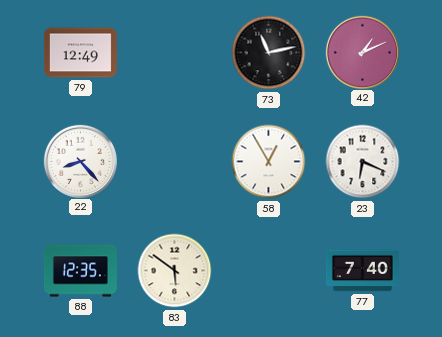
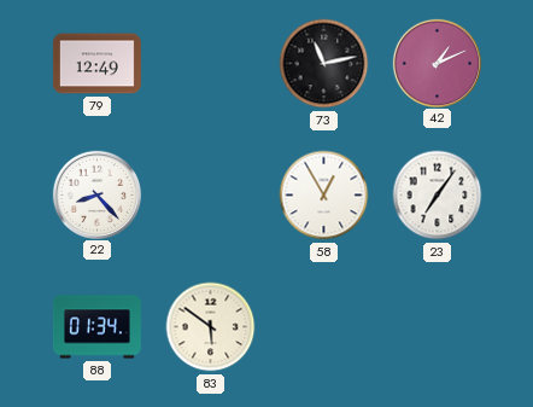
23: 6:19 -> 7:06
88: 12:35 -> 01:34
77: 7:40 -> none
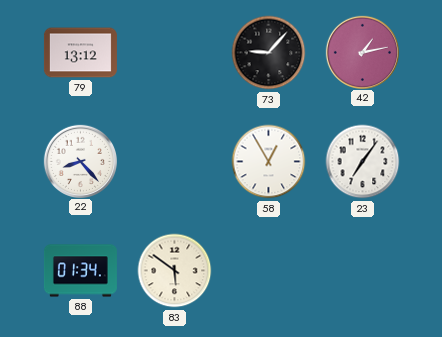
79: 12:49 -> 13:12
73: 11:13 -> 9:07
42: 1:11 -> 1:13
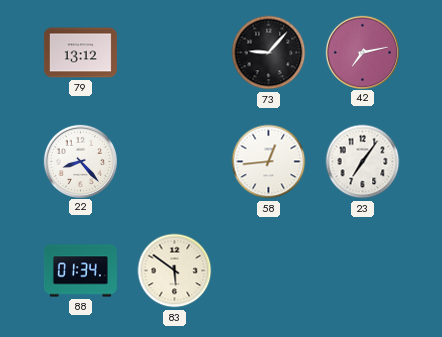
42: 1:13 -> 7:13
58: 12:55 -> 12:44
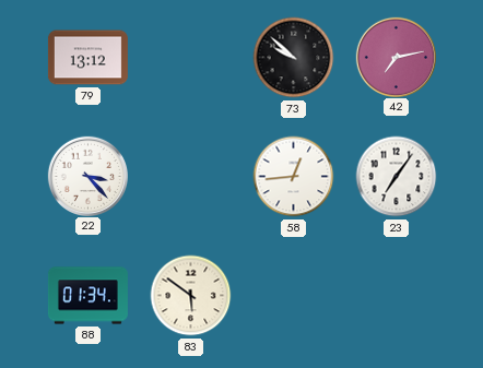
73: 9:07 -> 9:52
22: 8:23 -> 3:23
